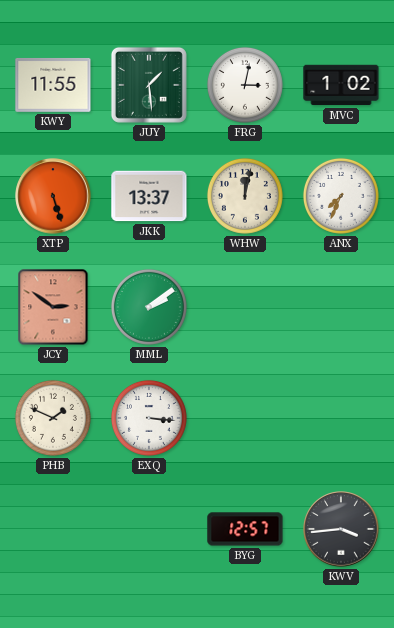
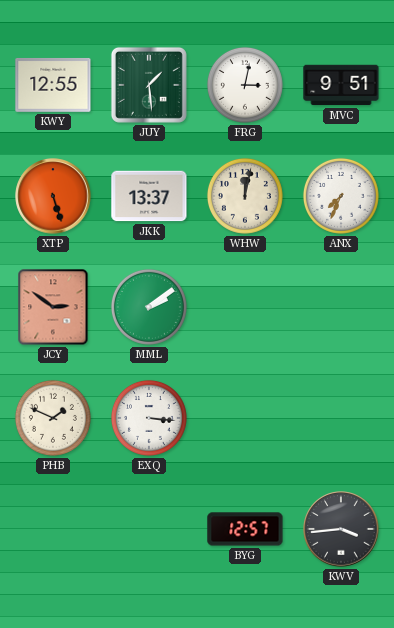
KWY: 11:55 -> 12:55
MVC: 1:02 -> 9:51
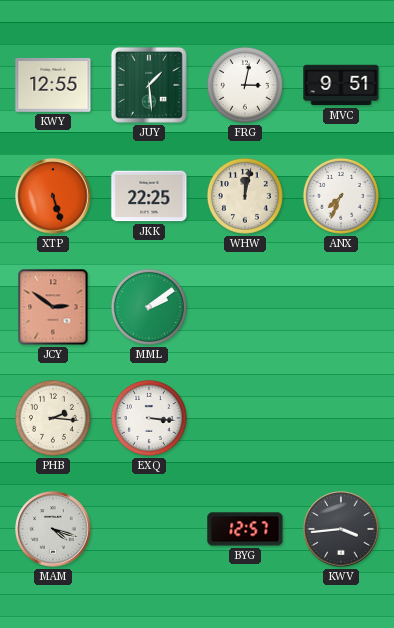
JKK: 13:37 -> 22:25
PHB: 1:49 -> 2:16
MAM: none -> 4:18
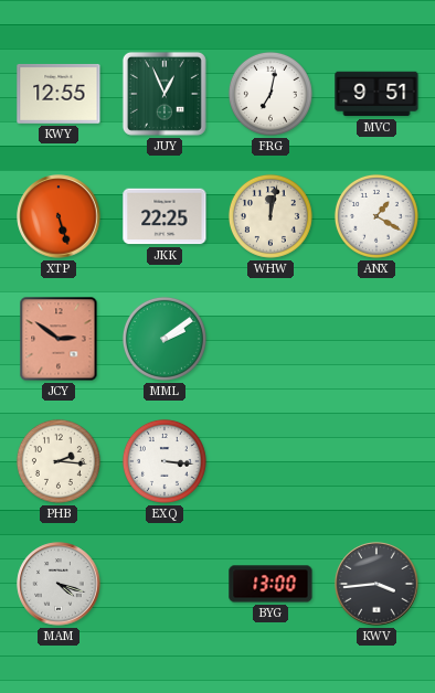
JUY: 1:29 -> 12:56
FRG: 3:02 -> 7:02
ANX: 7:34 -> 1:20
BYG: 12:57 -> 13:00
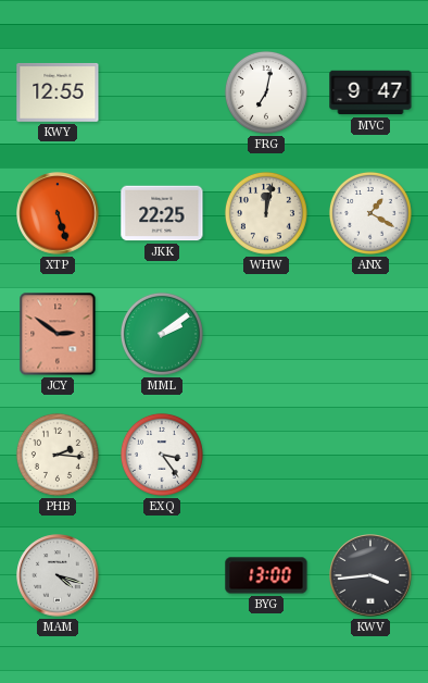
JUY: 12:56 -> none
MVC: 9:51 -> 9:47
EXQ: 3:16 -> 3:24
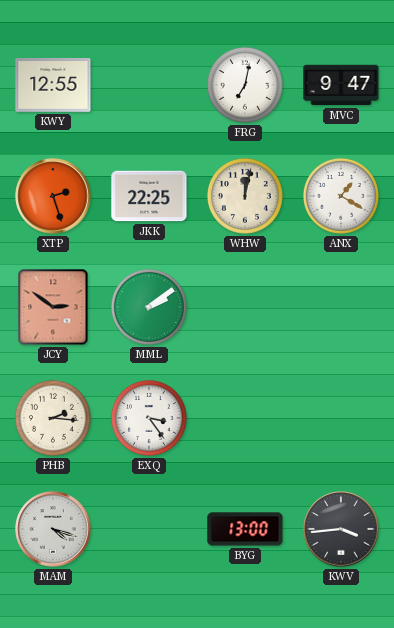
XTP: 5:27 -> 2:27
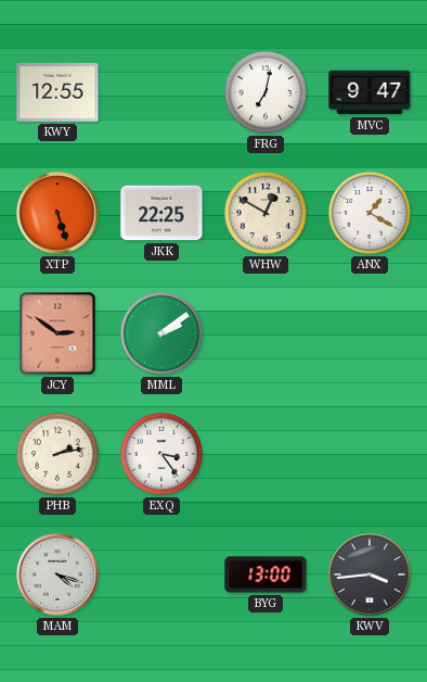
XTP: 2:27 -> 5:27
WHW: 12:02 -> 12:50
PHB: 2:16 -> 2:13
